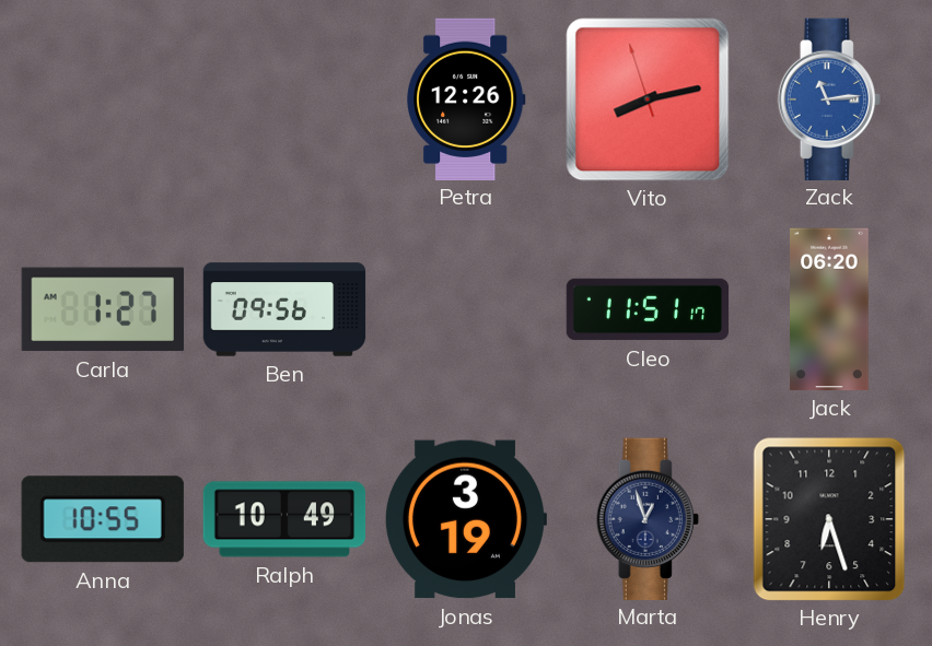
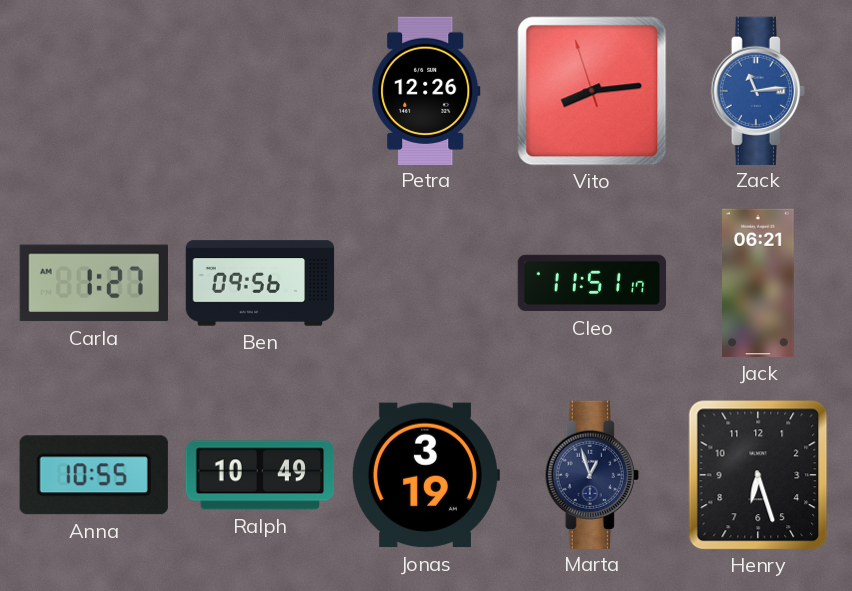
Vito: 8:12 -> 8:13
Jack: 06:20 -> 06:21
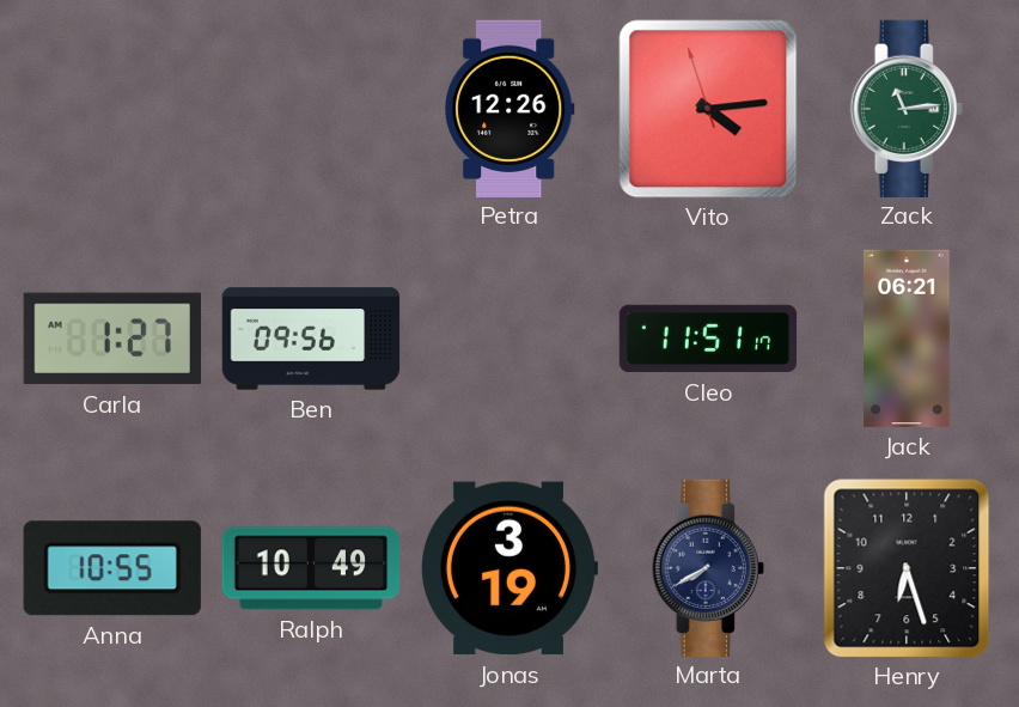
Vito: 8:13 -> 4:13
Zack dial: blue -> green
Marta: 12:57 -> 7:40
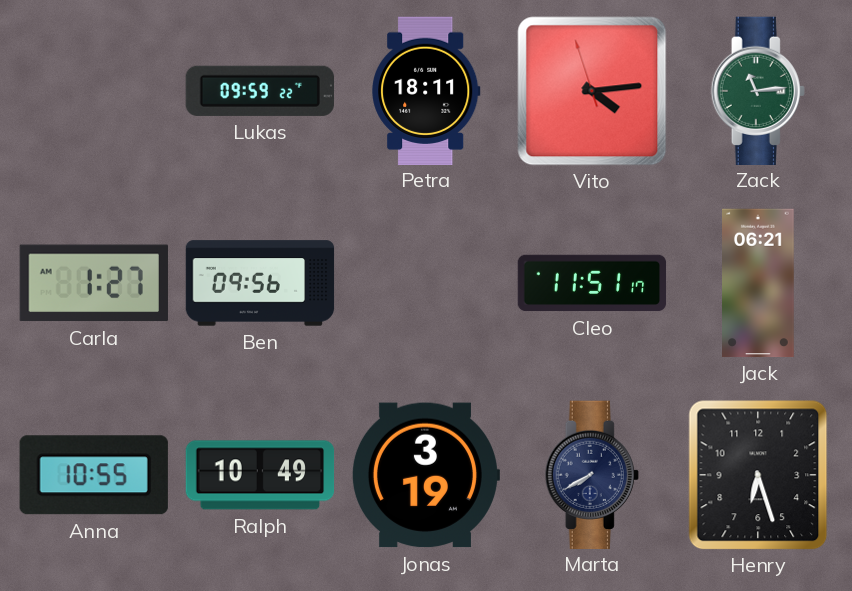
Lukas: none -> 09:59
Petra: 12:26 -> 18:11
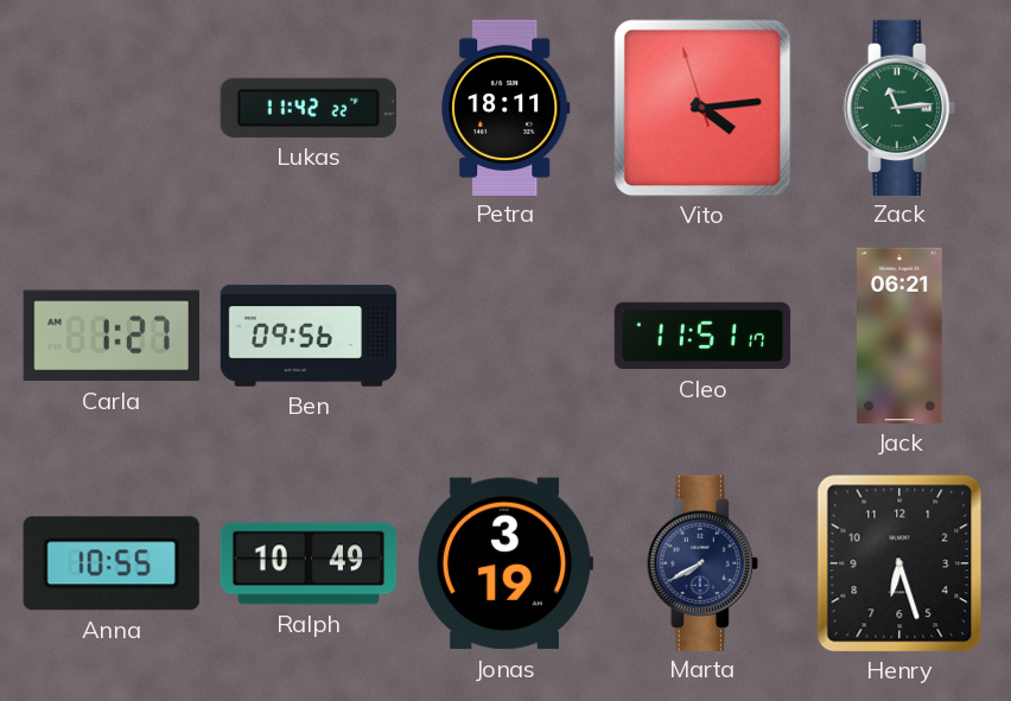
Lukas: 09:59 -> 11:42
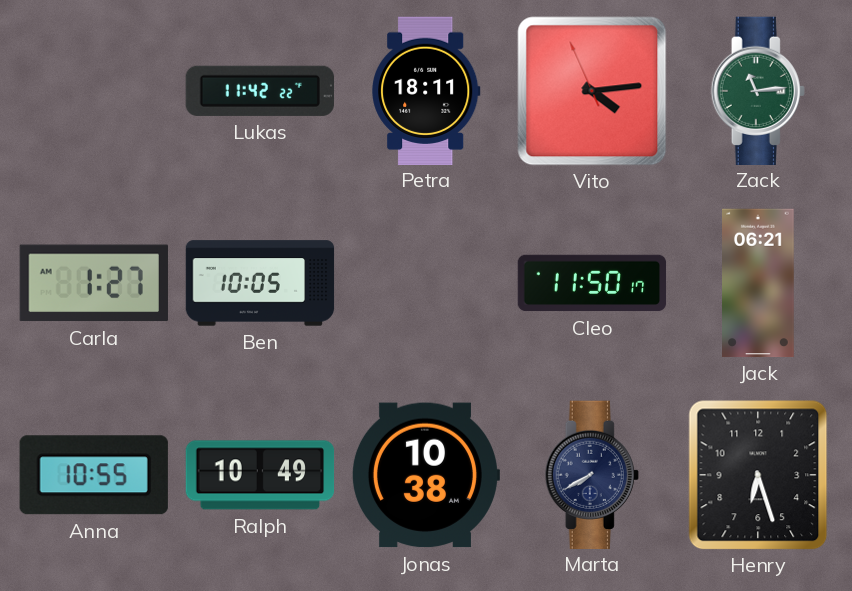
Vito: 4:13:57 -> 4:13:56
Ben: 09:56 -> 10:05
Cleo: 11:51 -> 11:50
Jonas: 3:19 -> 10:38
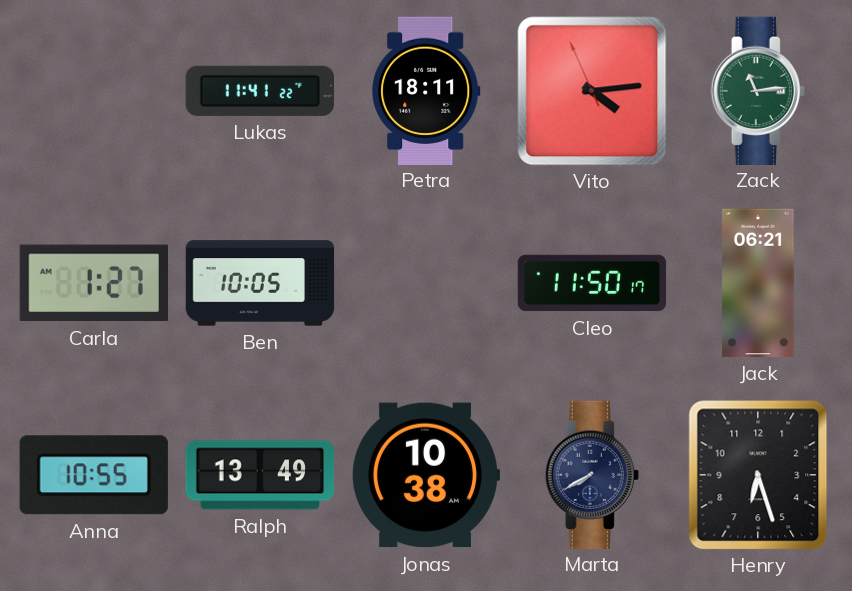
Lukas: 11:42 -> 11:41
Ralph: 10:49 -> 13:49
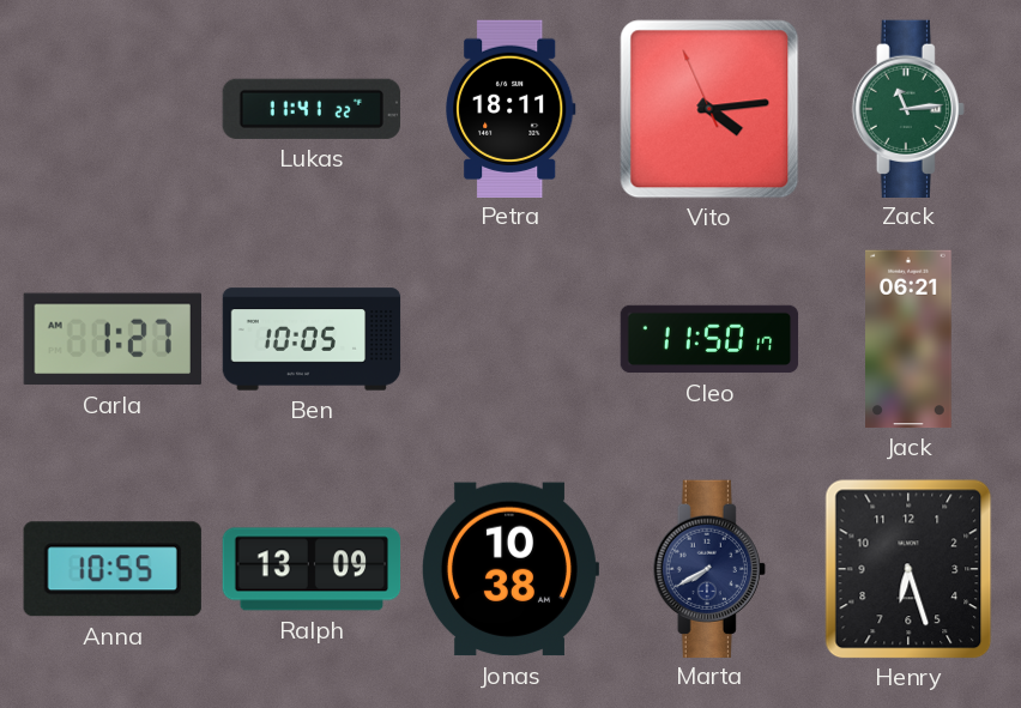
Ralph: 13:49 -> 13:09
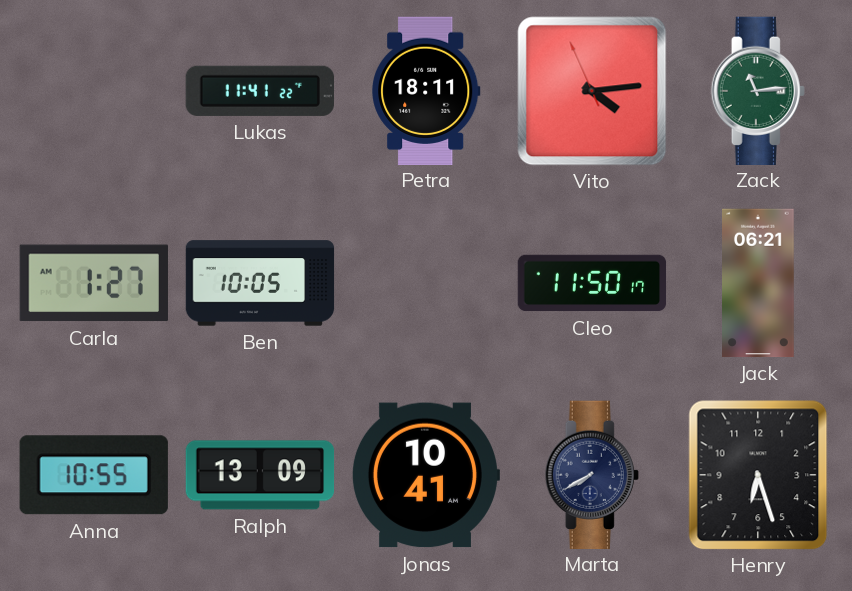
Jonas: 10:38 -> 10:41
